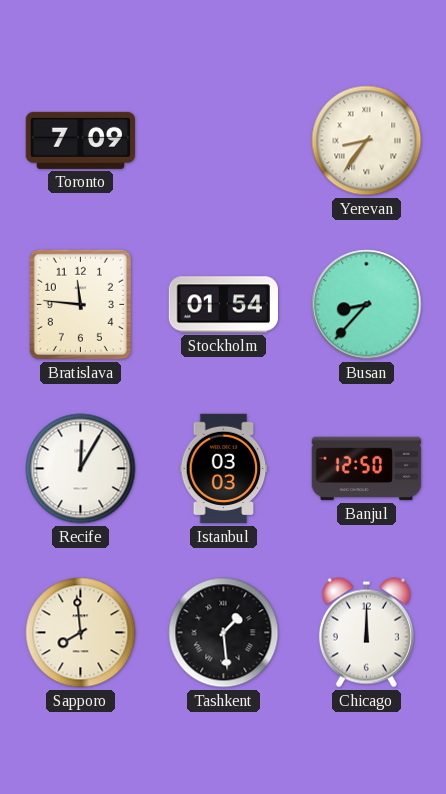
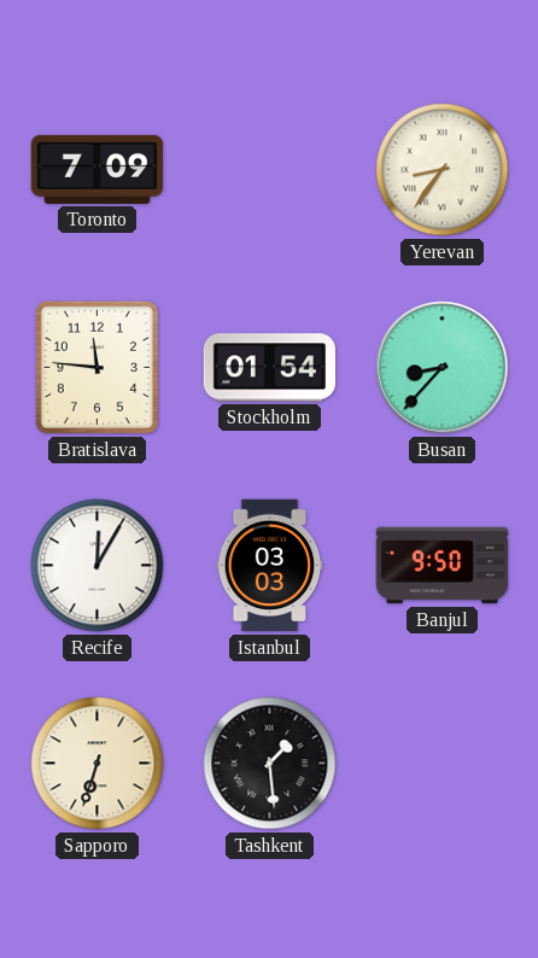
Banjul: 12:50 -> 9:50
Sapporo: 7:59 -> 6:33
Chicago: 12:00 -> none
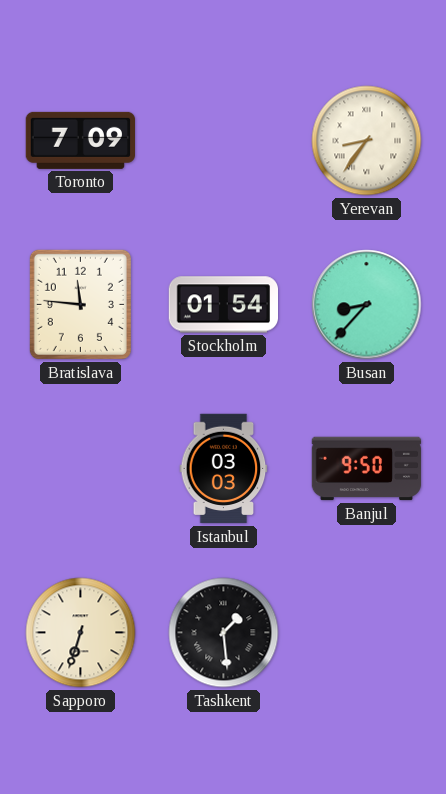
Recife: 12:05 -> none
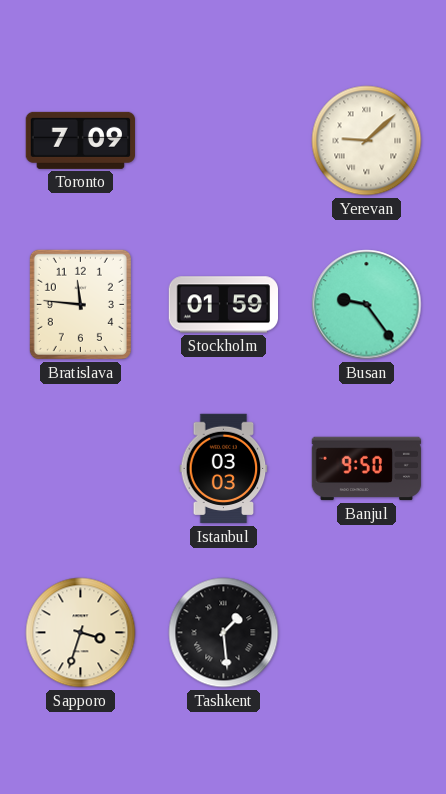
Yerevan: 8:36 -> 9:08
Stockholm: 01:54 -> 01:59
Busan: 8:37 -> 9:24
Sapporo: 6:33 -> 3:33
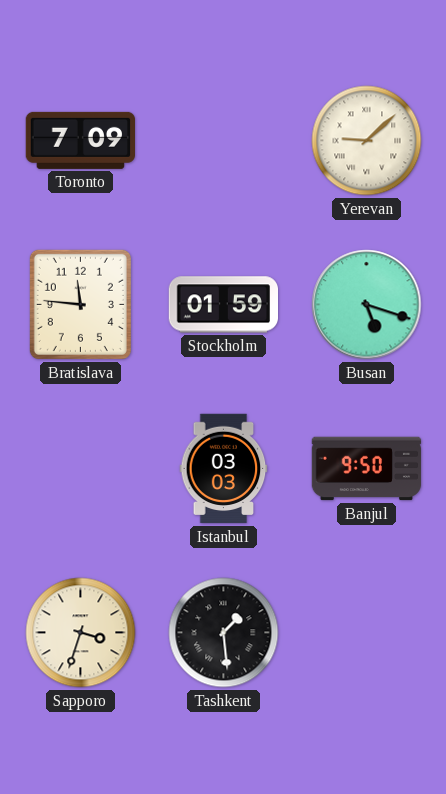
Busan: 9:24 -> 5:18
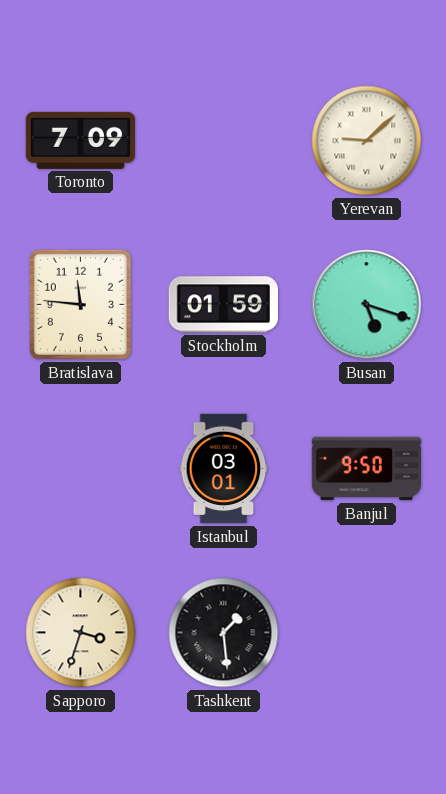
Istanbul: 03:03 -> 03:01
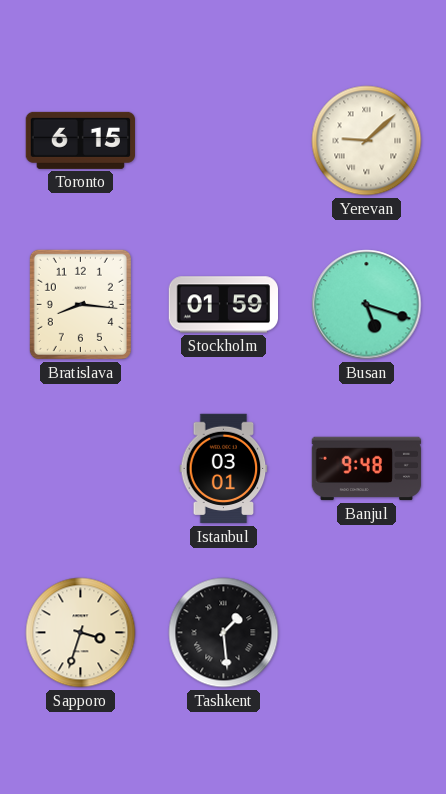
Toronto: 7:09 -> 6:15
Bratislava: 11:46 -> 8:16
Banjul: 9:50 -> 9:48
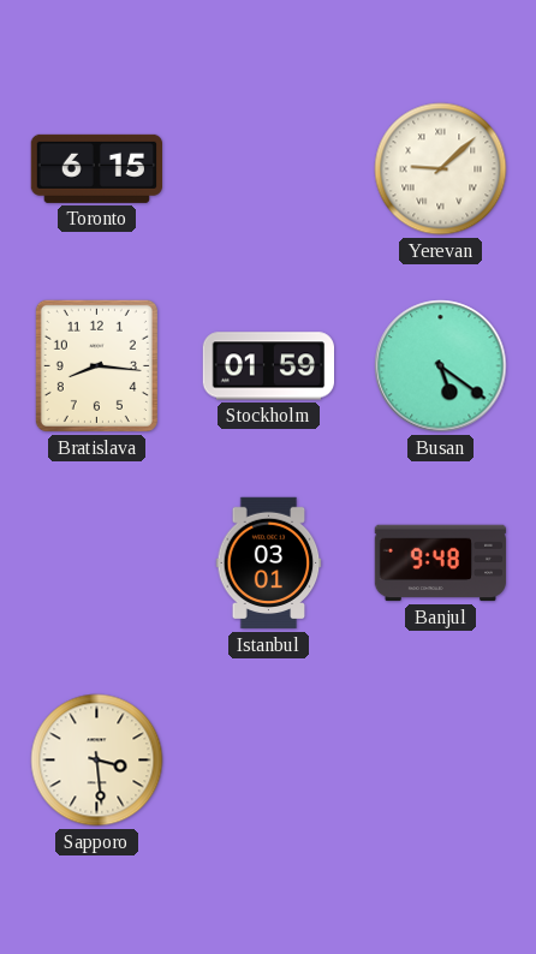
Busan: 5:18 -> 5:21
Sapporo: 3:33 -> 3:29
Tashkent: 1:29 -> none
